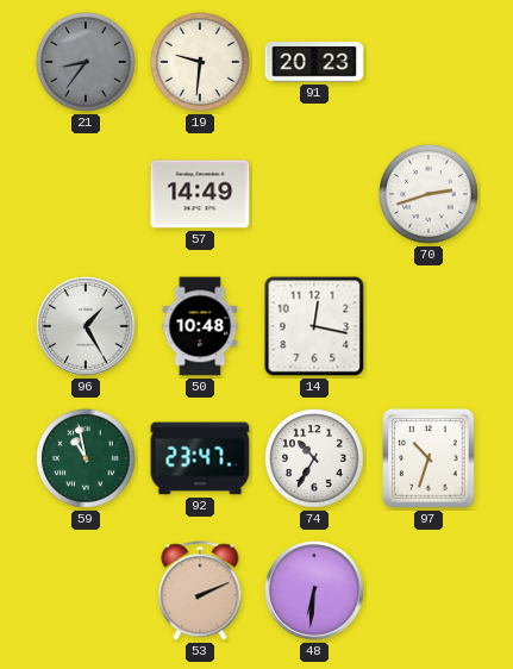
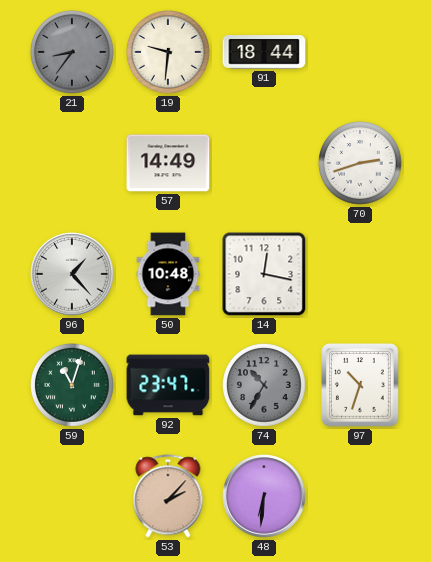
91: 20:23 -> 18:44
96: 1:25 -> 1:23
59: 10:58 -> 11:03
74 dial: white -> grey
53: 2:11 -> 2:07
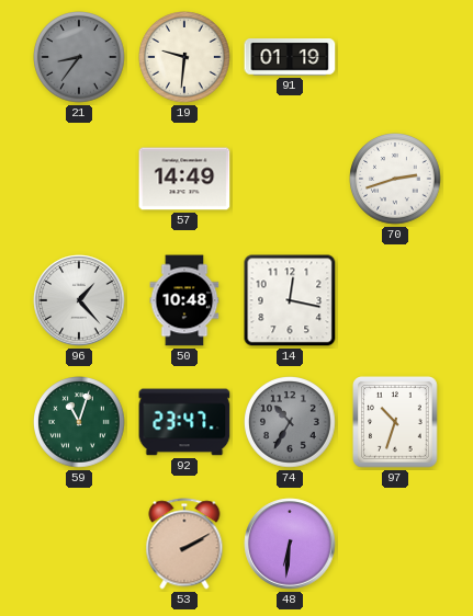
91: 18:44 -> 01:19
53: 2:07 -> 2:10
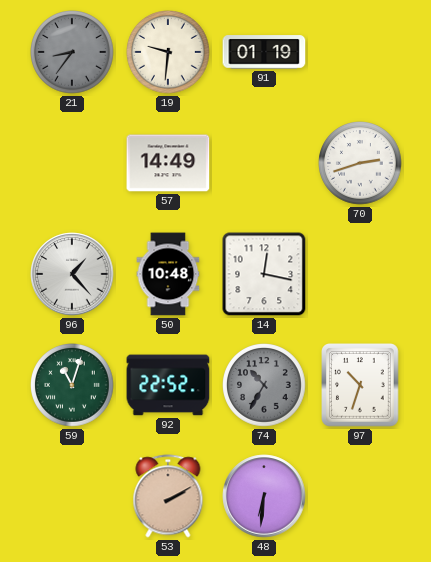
92: 23:47 -> 22:52
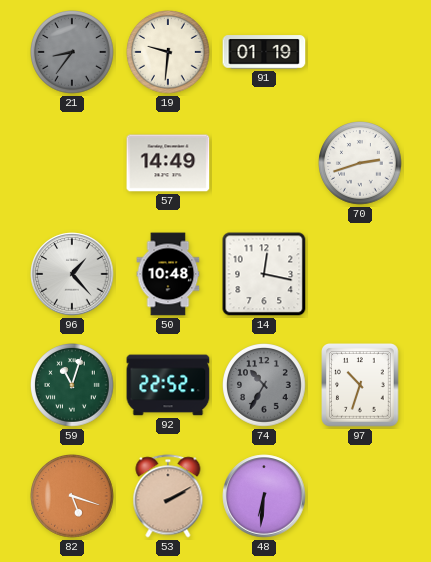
82: none -> 5:18
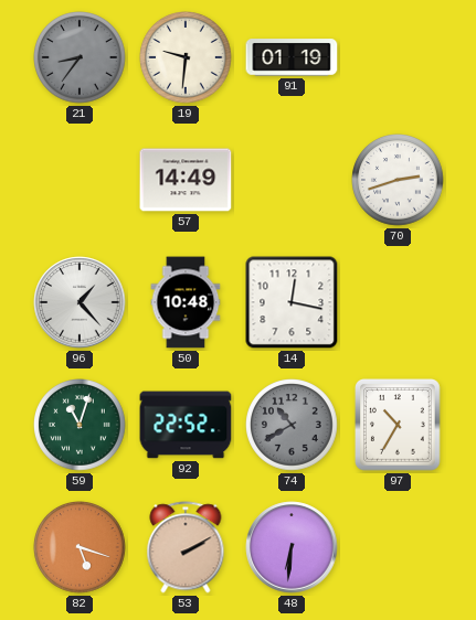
74: 10:35 -> 10:40
97: 10:33 -> 10:35
